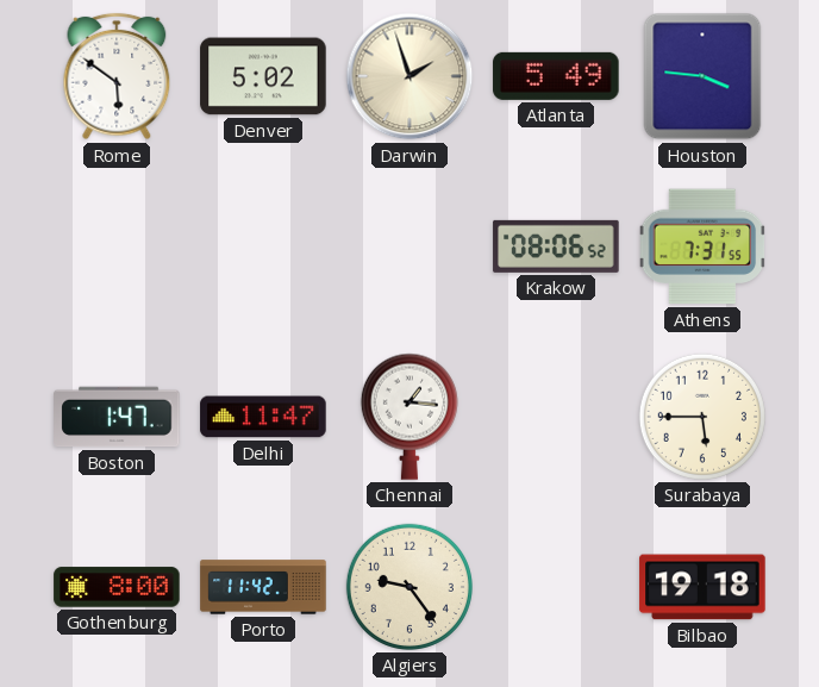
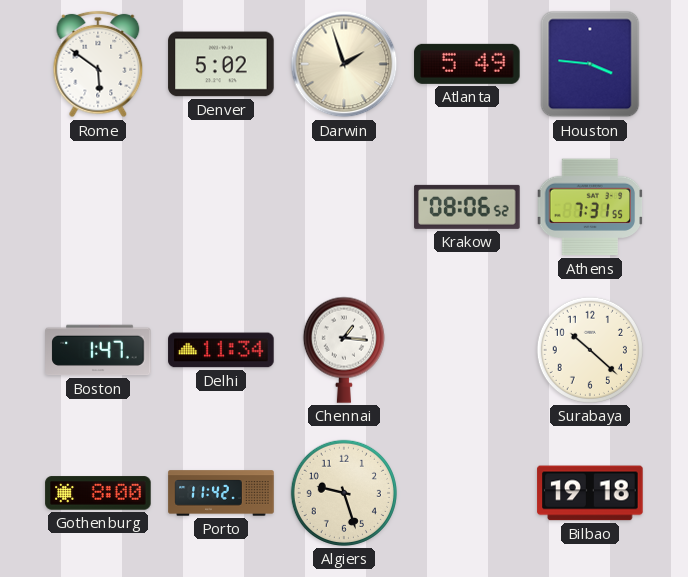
Delhi: 11:47 -> 11:34
Surabaya: 5:45 -> 10:22
Algiers: 9:24 -> 9:27
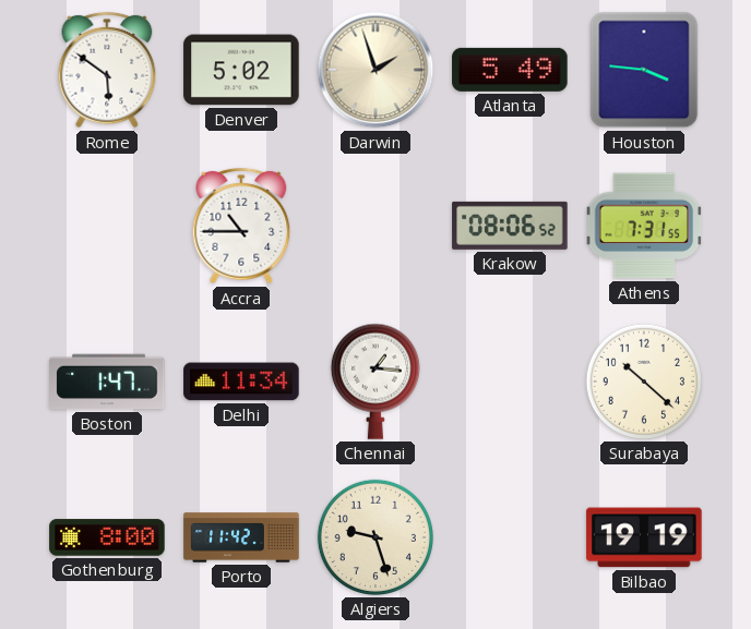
Accra: none -> 10:45
Bilbao: 19:18 -> 19:19
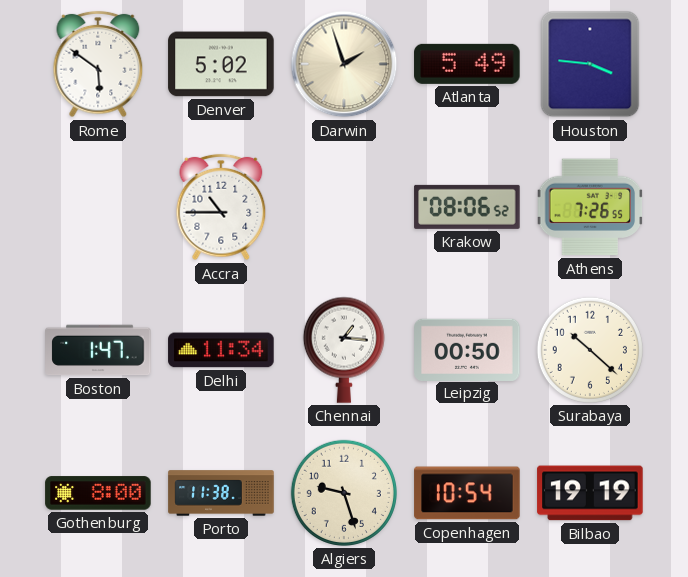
Athens: 7:31 -> 7:26
Leipzig: none -> 00:50
Porto: 11:42 -> 11:38
Copenhagen: none -> 10:54
